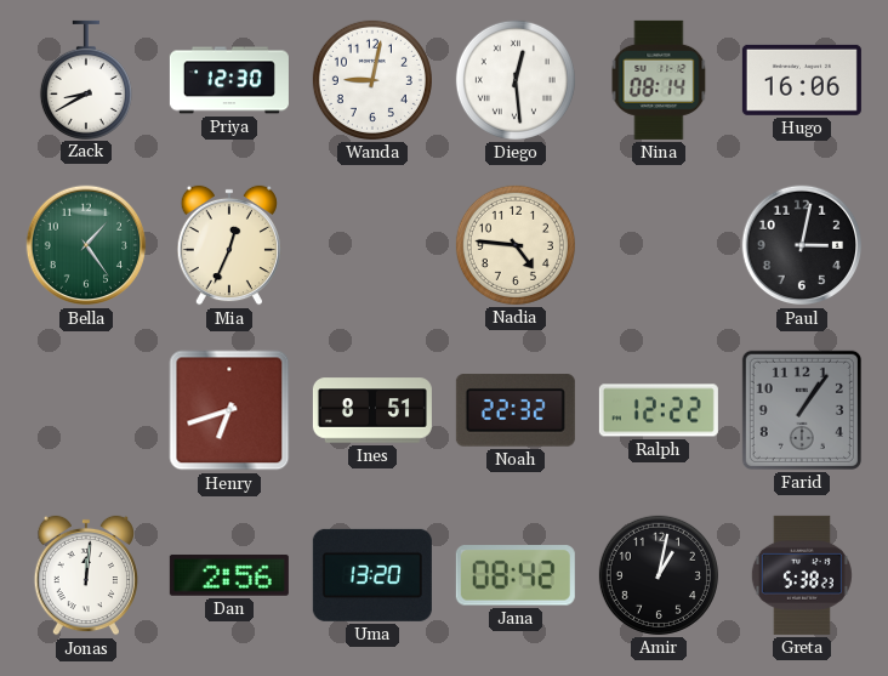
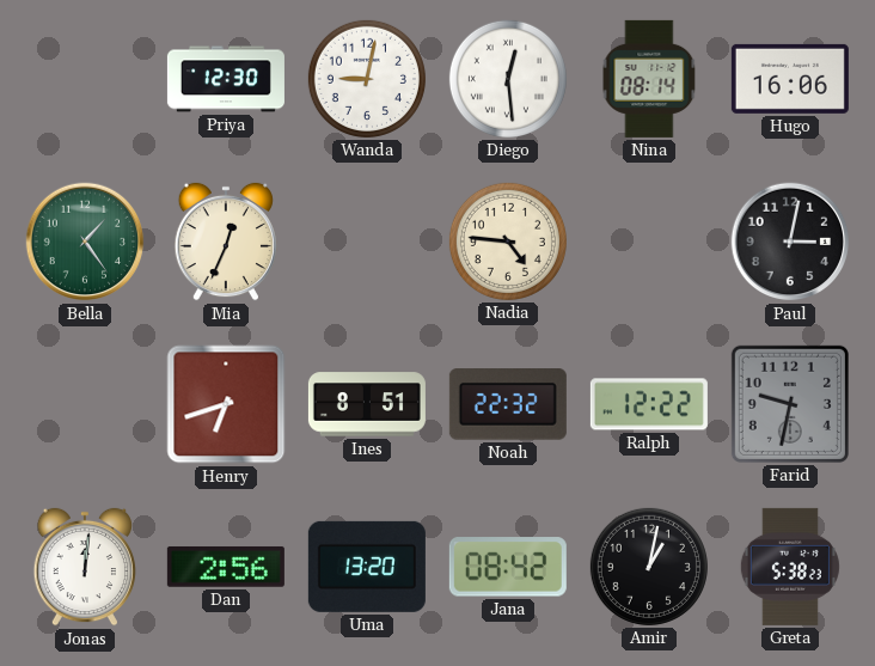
Zack: 8:40 -> none
Farid: 1:06 -> 9:32
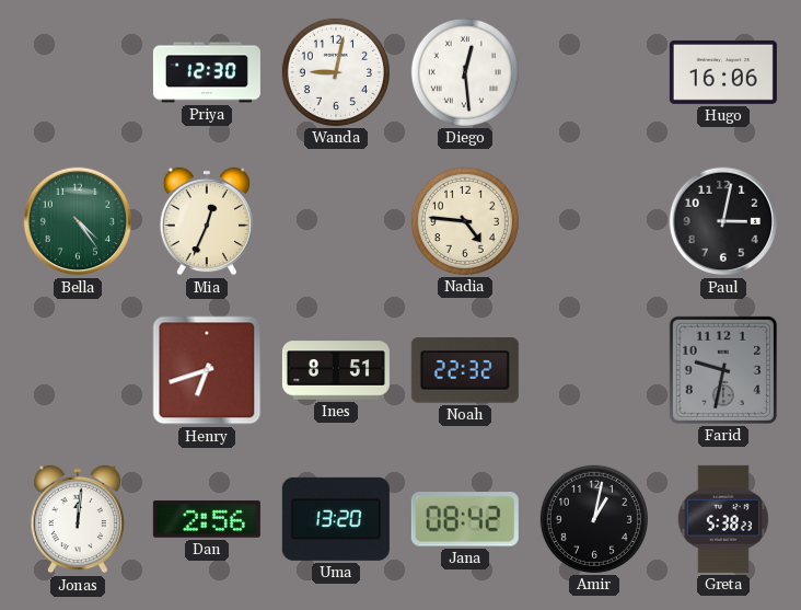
Nina: 08:14 -> none
Bella: 1:24 -> 4:24
Ralph: 12:22 -> none
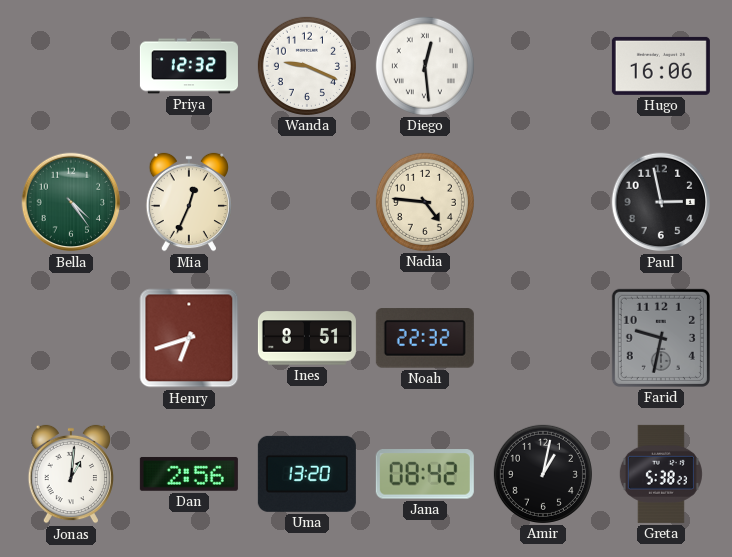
Priya: 12:30 -> 12:32
Wanda: 9:02 -> 9:19
Paul: 3:02 -> 2:58
Jonas: 12:01 -> 1:01
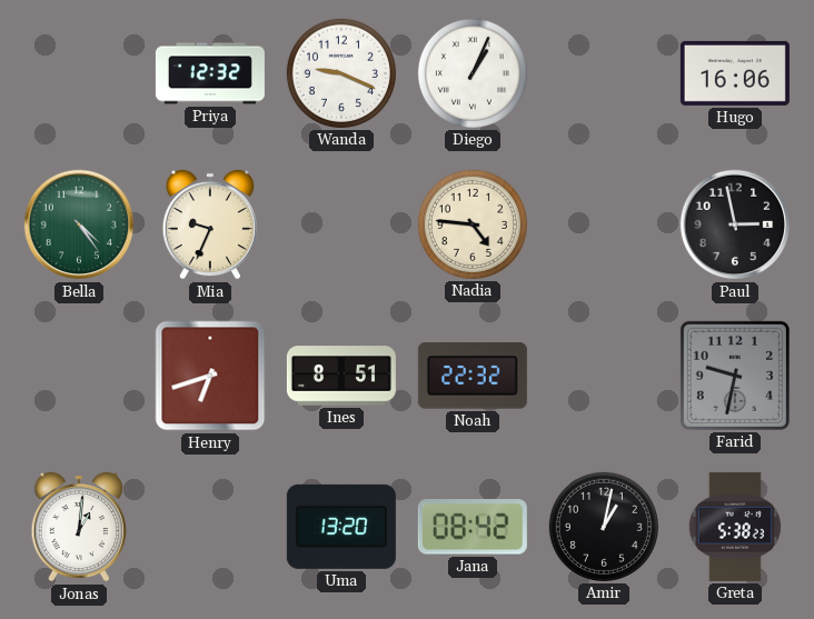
Diego: 12:29 -> 1:04
Mia: 12:34 -> 9:34
Dan: 2:56 -> none
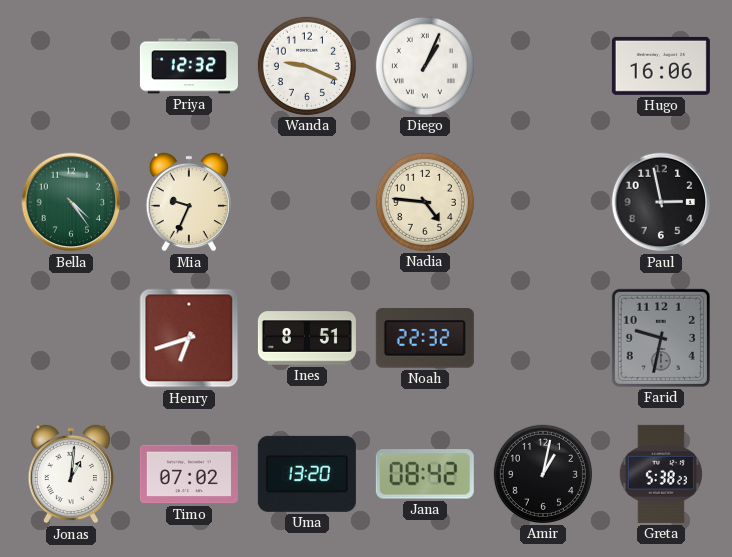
Timo: none -> 07:02
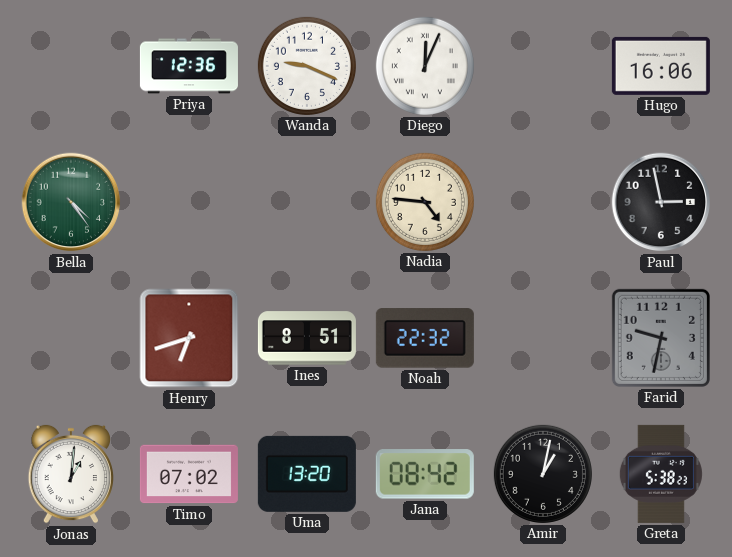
Priya: 12:32 -> 12:36
Diego: 1:04 -> 12:04
Mia: 9:34 -> none
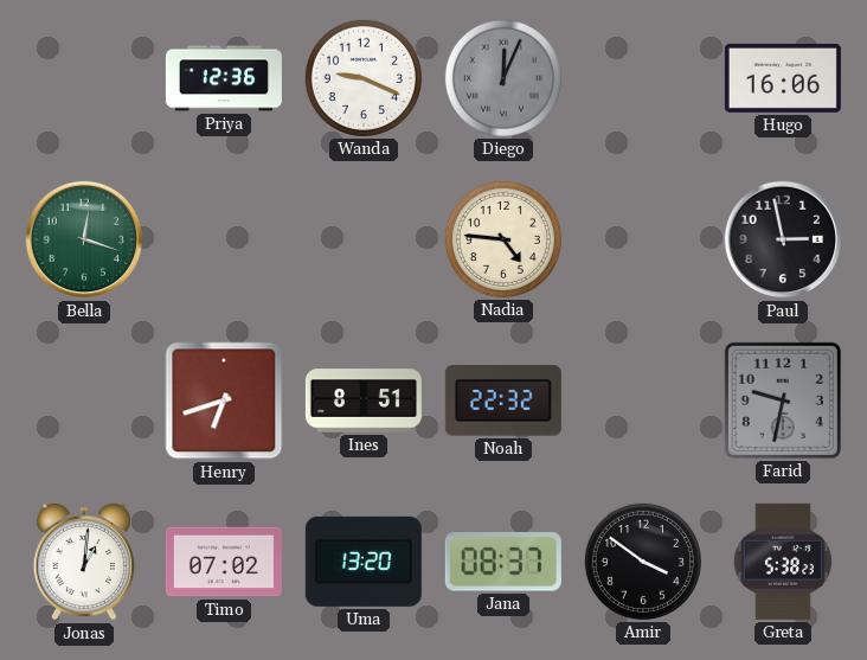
Diego dial: white -> grey
Bella: 4:24 -> 12:18
Jana: 08:42 -> 08:37
Amir: 1:02 -> 3:51
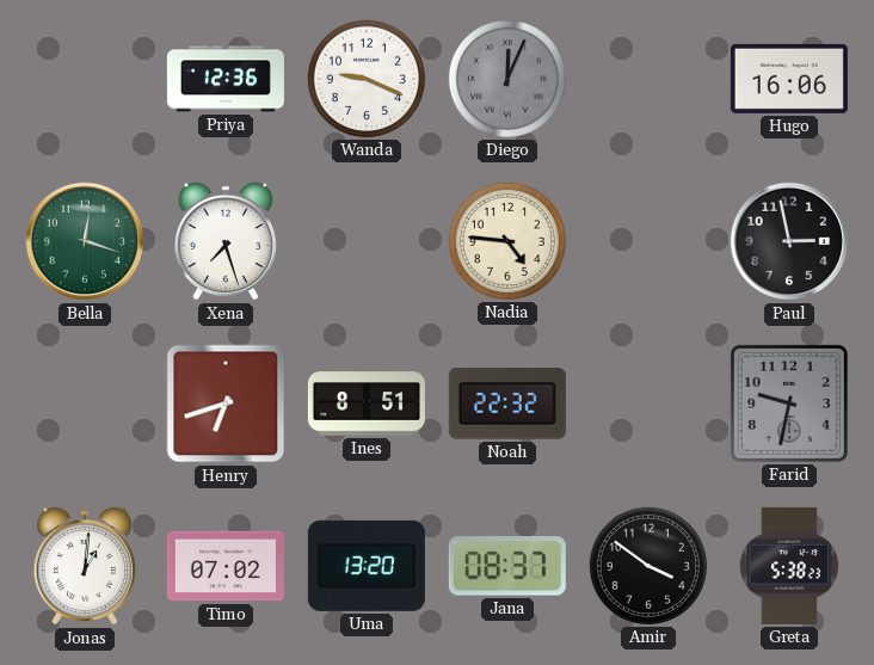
Xena: none -> 7:27
